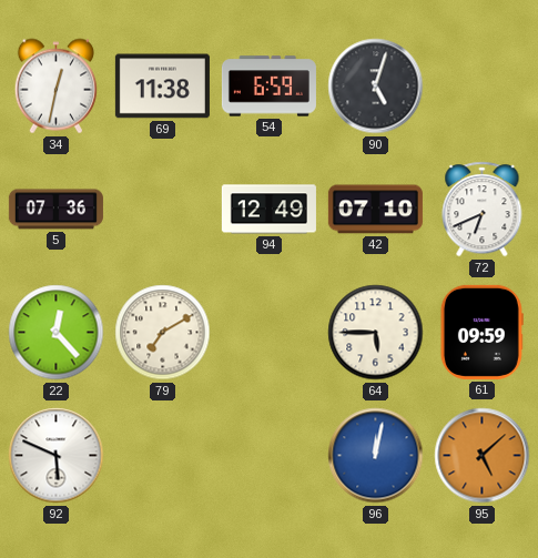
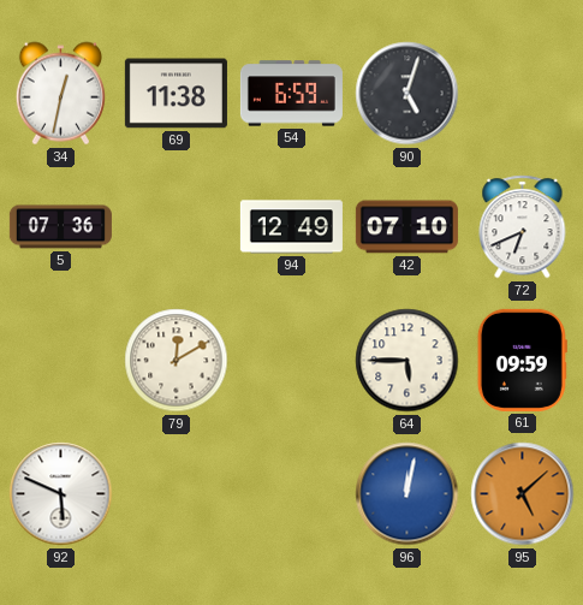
22: 12:23 -> none
79: 7:10 -> 12:10
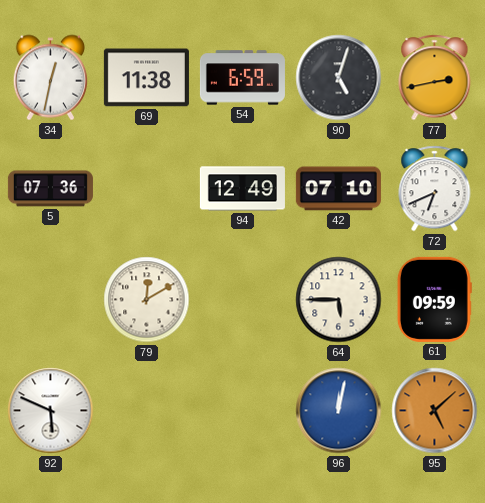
77: none -> 2:43
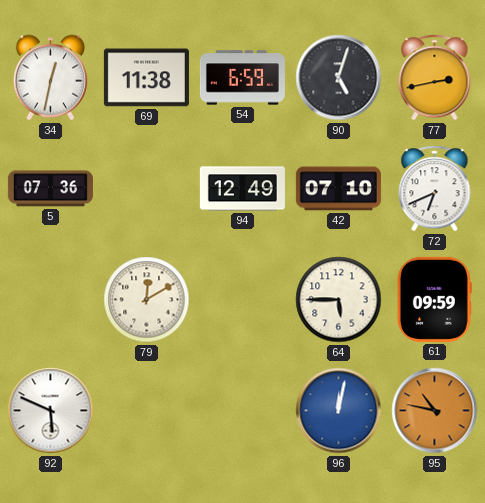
95: 5:08 -> 10:47
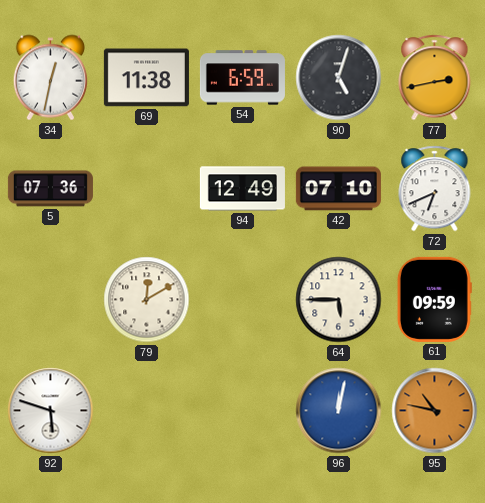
92: 5:49 -> 5:48
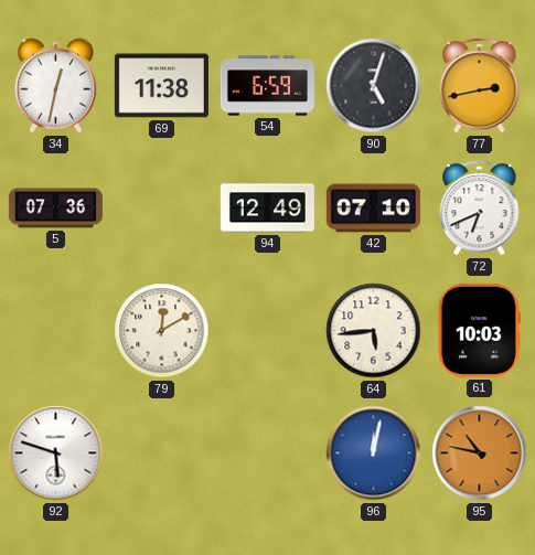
64: 5:45 -> 5:44
61: 09:59 -> 10:03
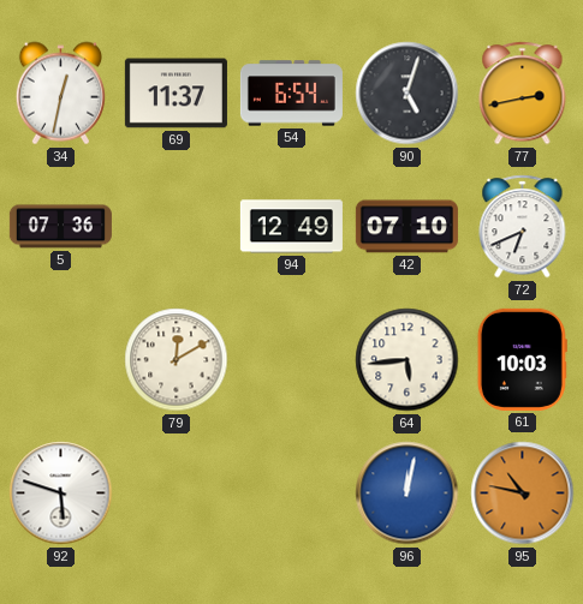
69: 11:38 -> 11:37
54: 6:59 -> 6:54
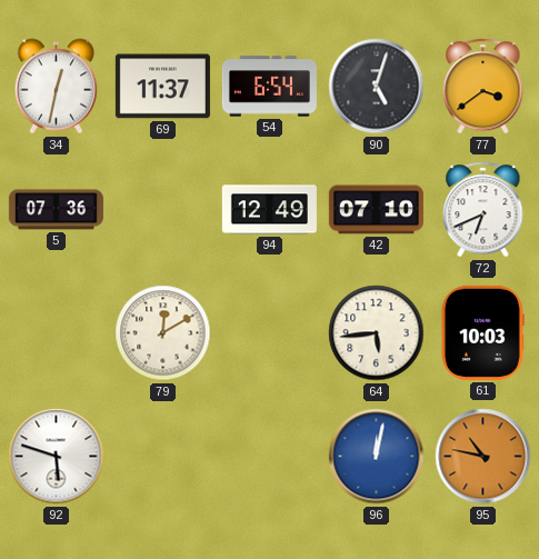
77: 2:43 -> 3:39
